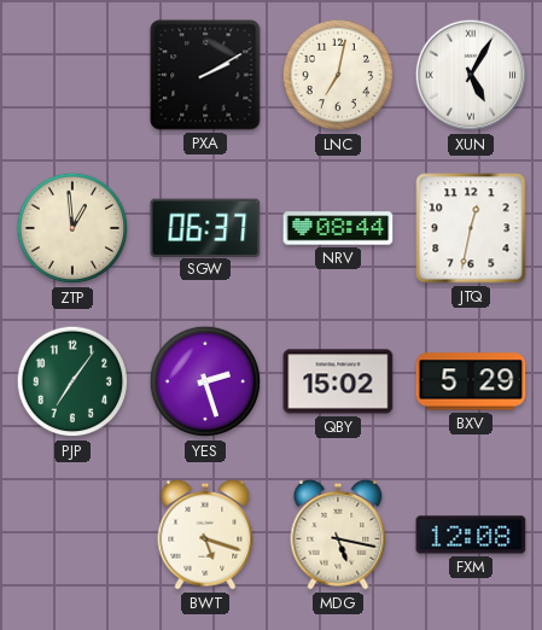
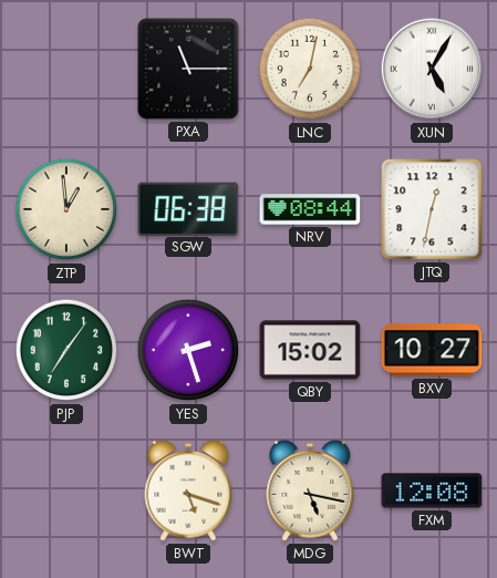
PXA: 2:10 -> 11:15
SGW: 06:37 -> 06:38
BXV: 5:29 -> 10:27
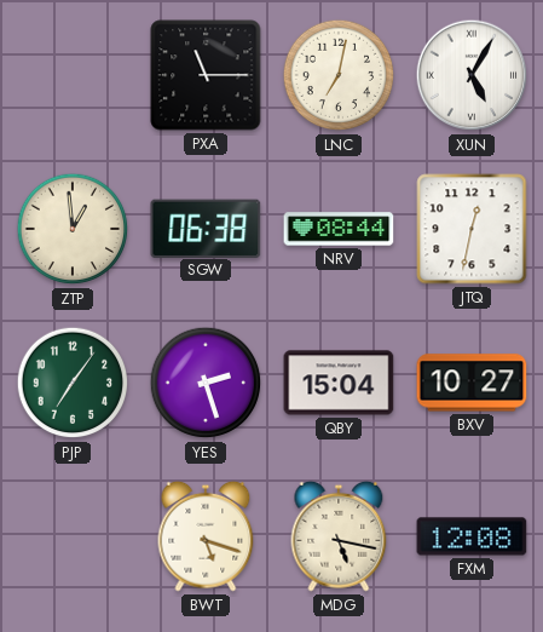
QBY: 15:02 -> 15:04
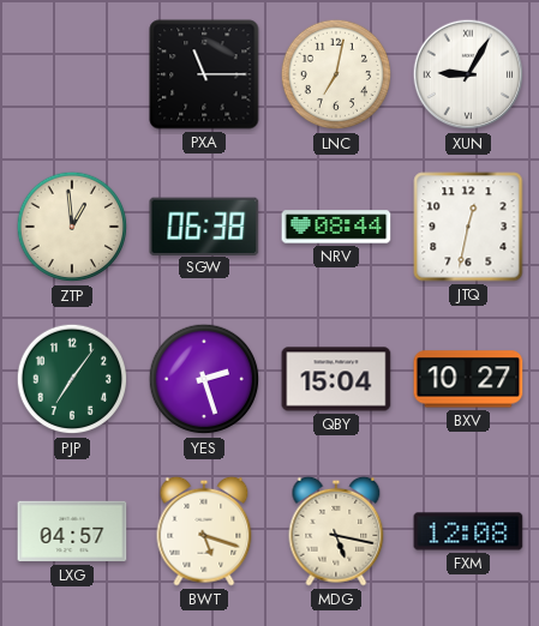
XUN: 5:05 -> 9:05
LXG: none -> 04:57
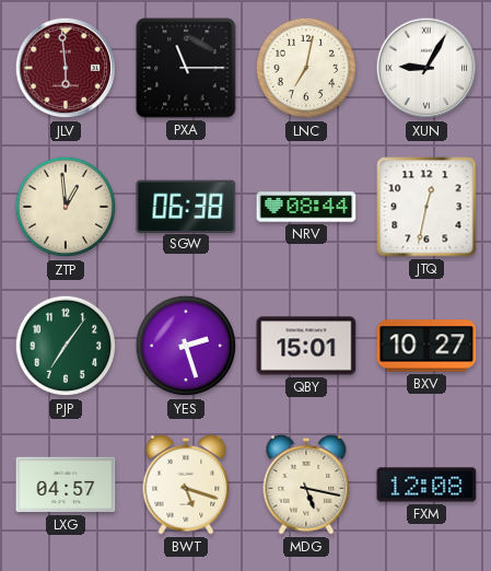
JLV: none -> 5:59
QBY: 15:04 -> 15:01
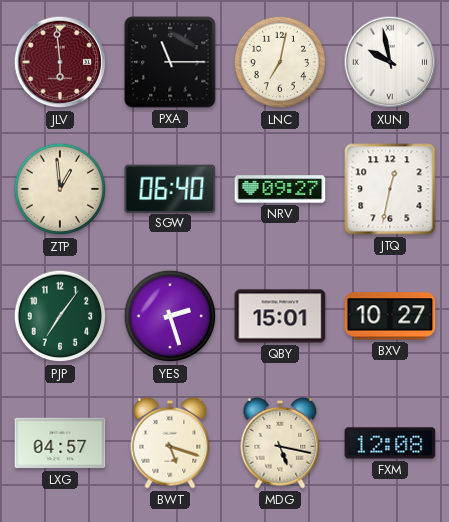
XUN: 9:05 -> 9:58
SGW: 06:38 -> 06:40
NRV: 08:44 -> 09:27
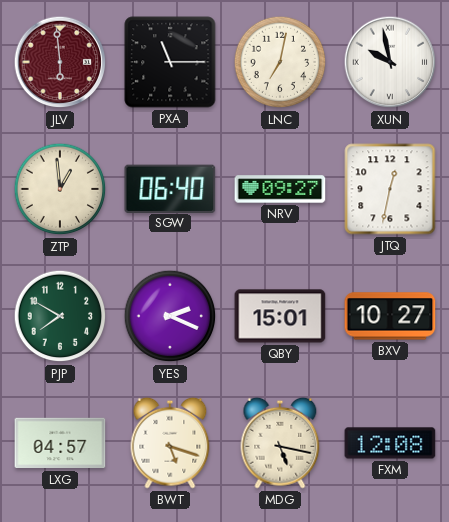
PJP: 7:06 -> 7:50
YES: 2:27 -> 2:19
